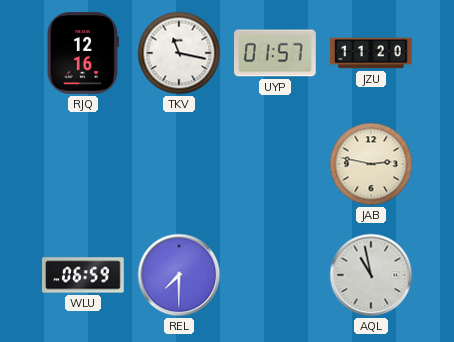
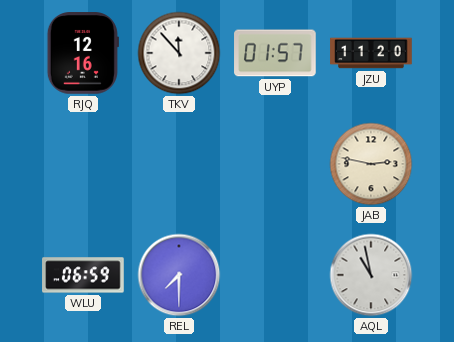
TKV: 11:17 -> 11:53
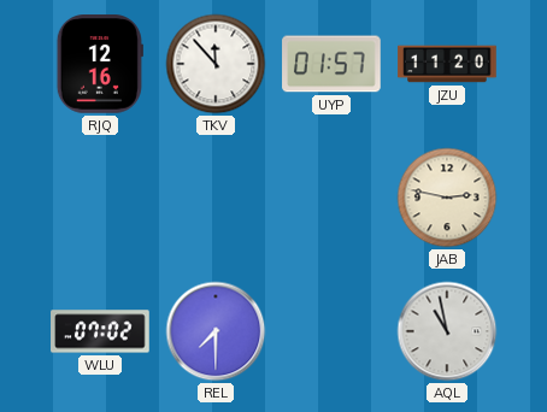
WLU: 06:59 -> 07:02
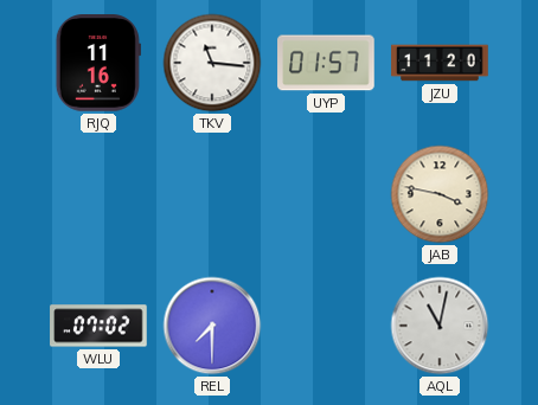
RJQ: 12:16 -> 11:16
TKV: 11:53 -> 11:16
JAB: 2:47 -> 3:47
AQL: 10:58 -> 11:02
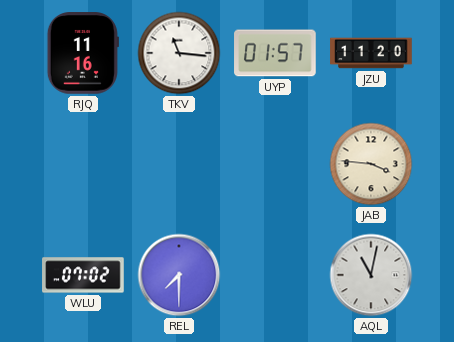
JAB: 3:47 -> 3:46
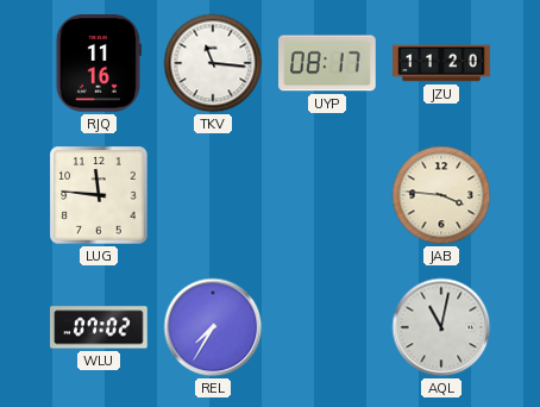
UYP: 01:57 -> 08:17
LUG: none -> 11:46
REL: 7:30 -> 7:35
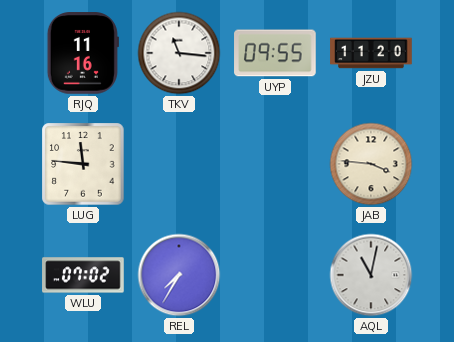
UYP: 08:17 -> 09:55
